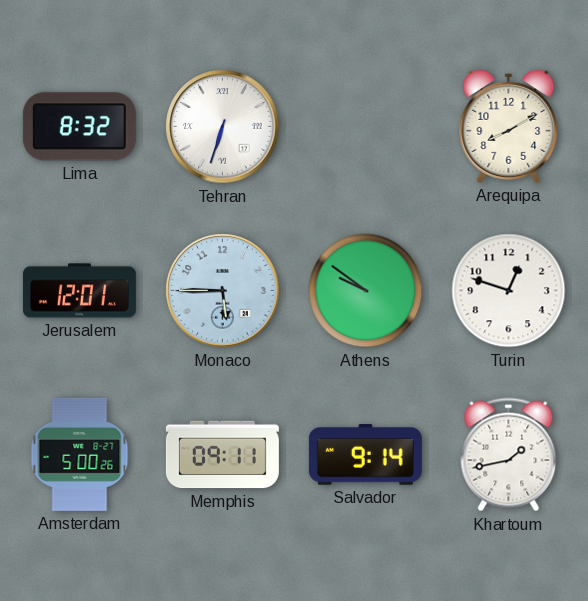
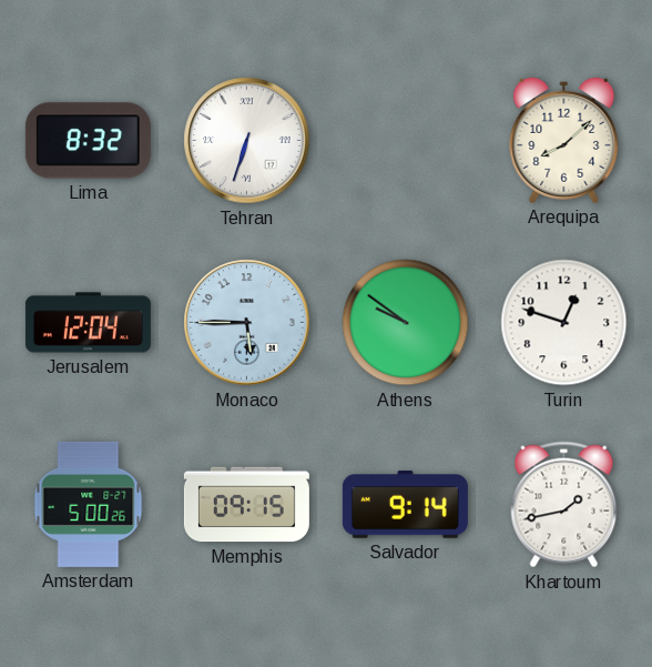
Arequipa: 8:10 -> 8:08
Jerusalem: 12:01 -> 12:04
Memphis: 09:11 -> 09:15
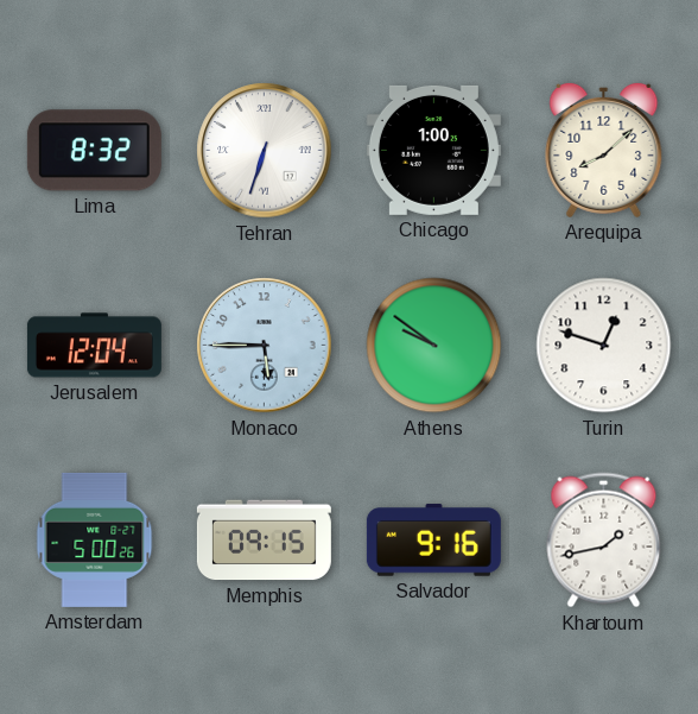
Chicago: none -> 1:00
Salvador: 9:14 -> 9:16
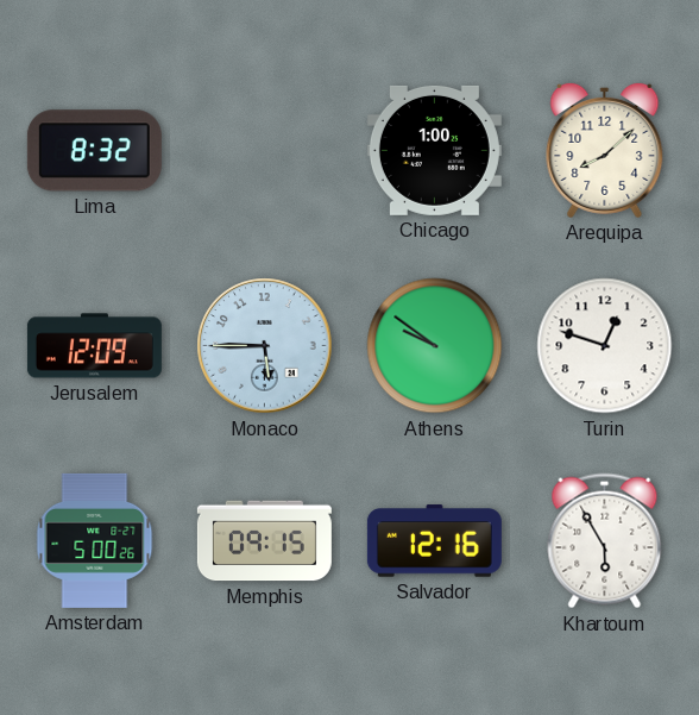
Tehran: 6:33 -> none
Jerusalem: 12:04 -> 12:09
Salvador: 9:16 -> 12:16
Khartoum: 1:43 -> 5:55
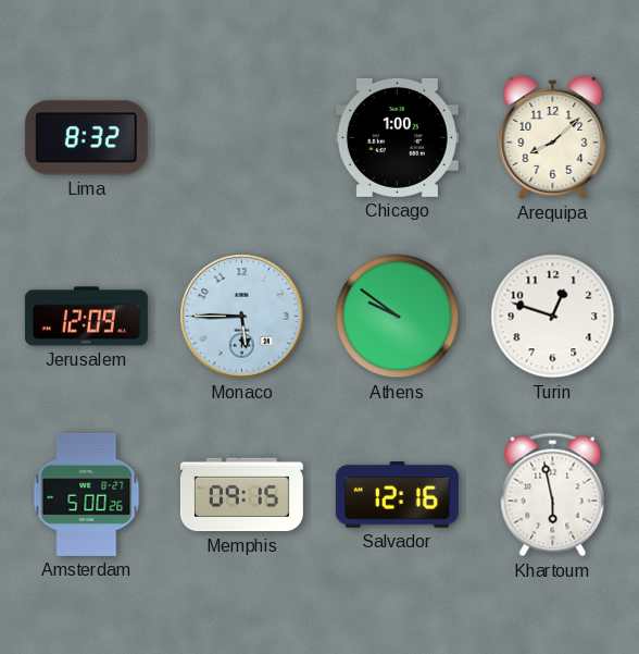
Khartoum: 5:55 -> 5:58
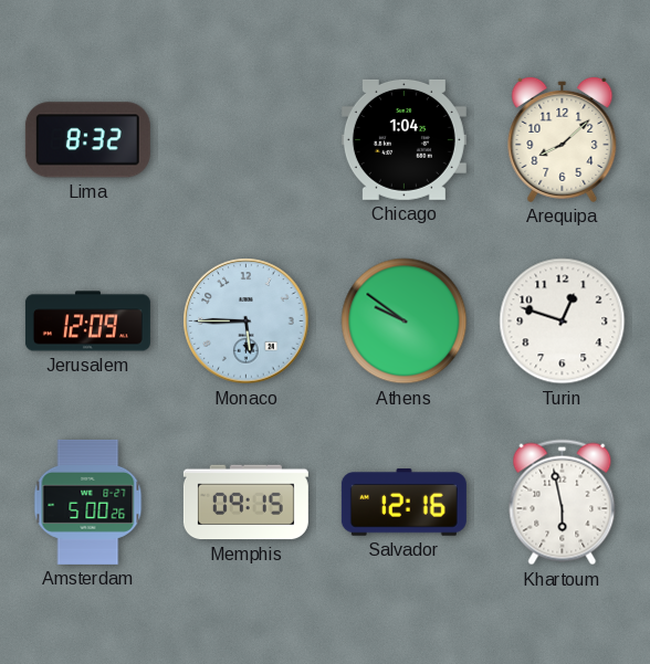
Chicago: 1:00 -> 1:04
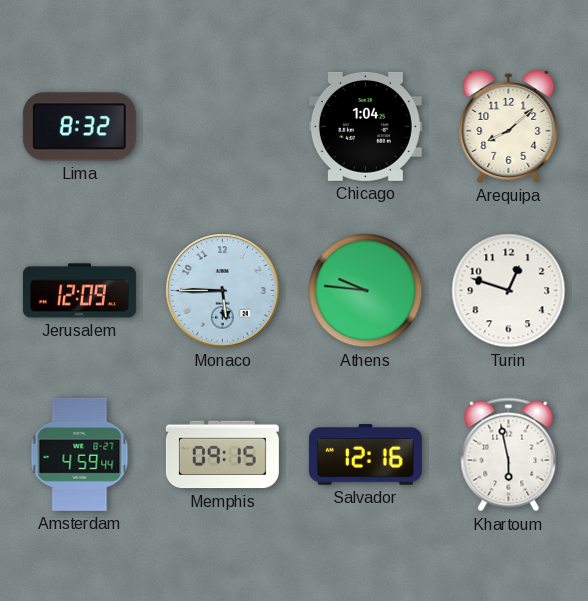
Athens: 9:51 -> 9:46
Amsterdam: 5:00 -> 4:59
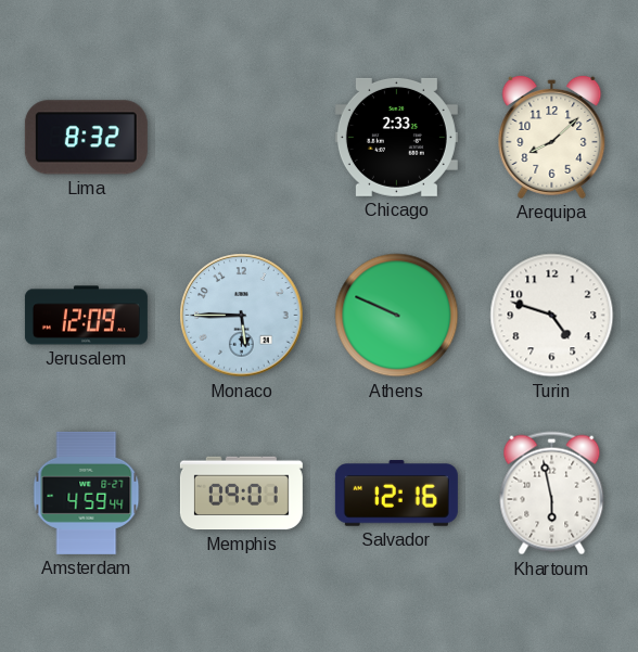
Chicago: 1:04 -> 2:33
Athens: 9:46 -> 9:49
Turin: 12:48 -> 4:48
Memphis: 09:15 -> 09:01
